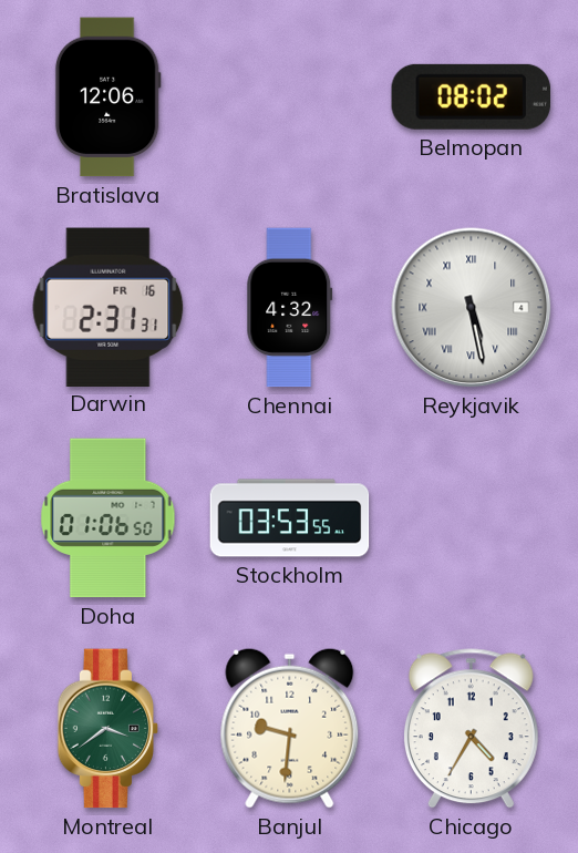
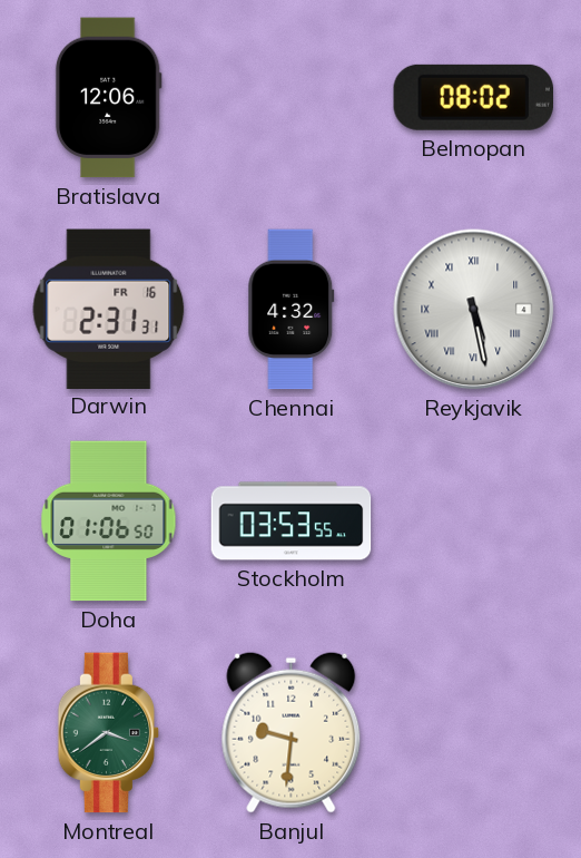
Chicago: 4:35 -> none
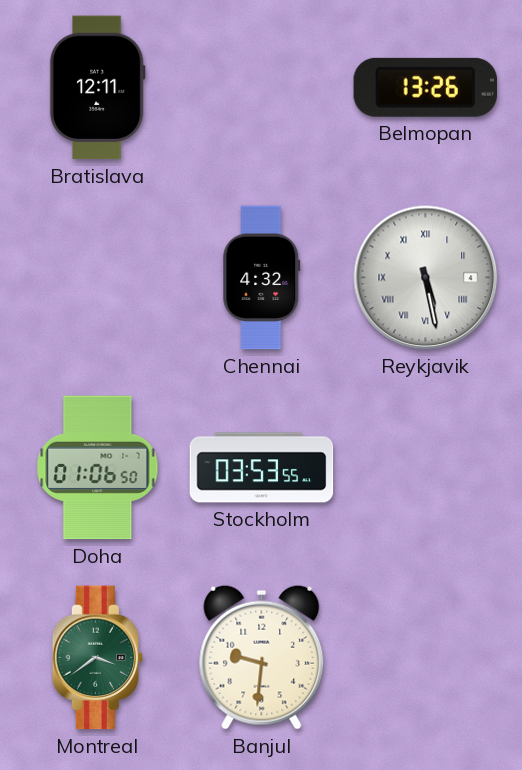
Bratislava: 12:06 -> 12:11
Belmopan: 08:02 -> 13:26
Darwin: 2:31 -> none
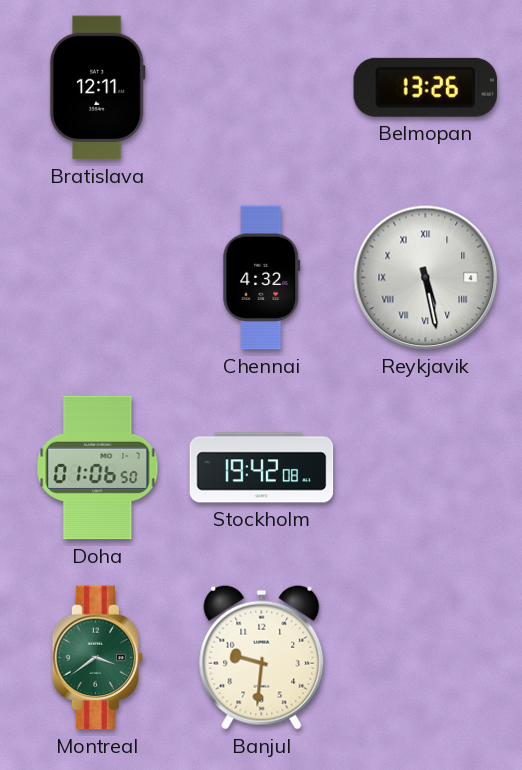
Stockholm: 03:53 -> 19:42
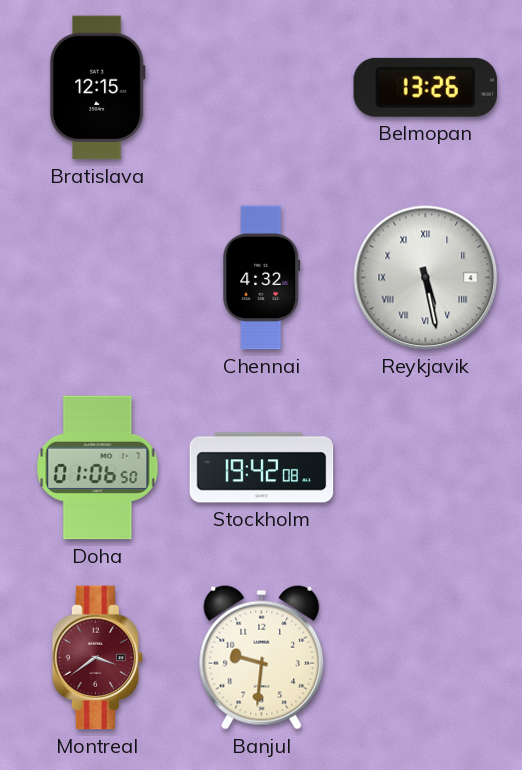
Bratislava: 12:11 -> 12:15
Montreal dial: green -> burgundy
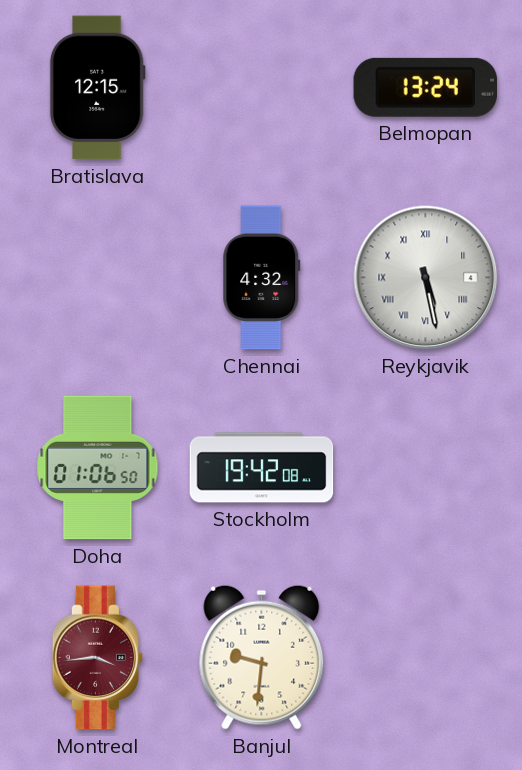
Belmopan: 13:26 -> 13:24
Montreal: 3:39 -> 3:44
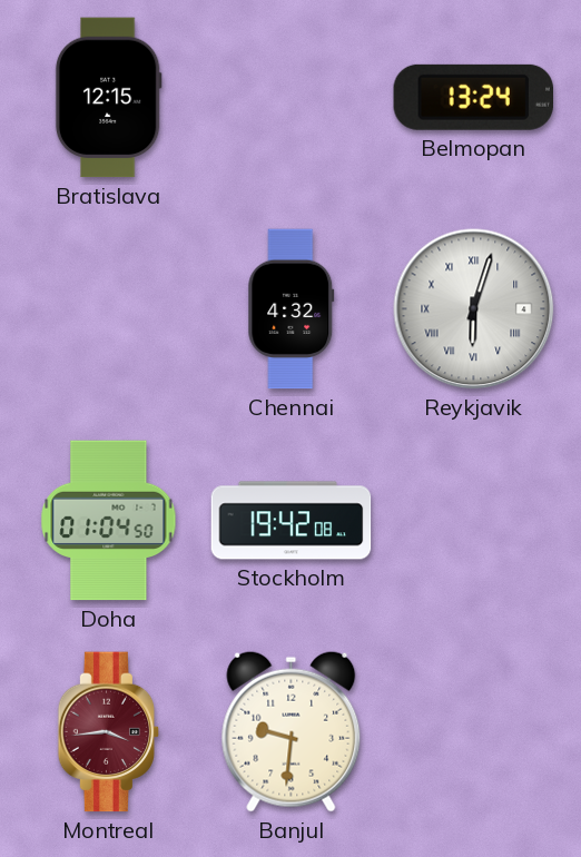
Reykjavik: 5:28 -> 6:03
Doha: 01:06 -> 01:04
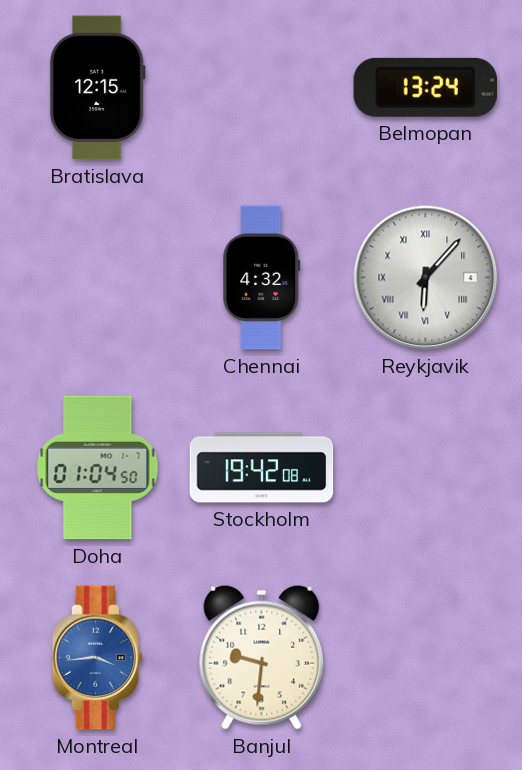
Reykjavik: 6:03 -> 6:07
Montreal dial: burgundy -> blue
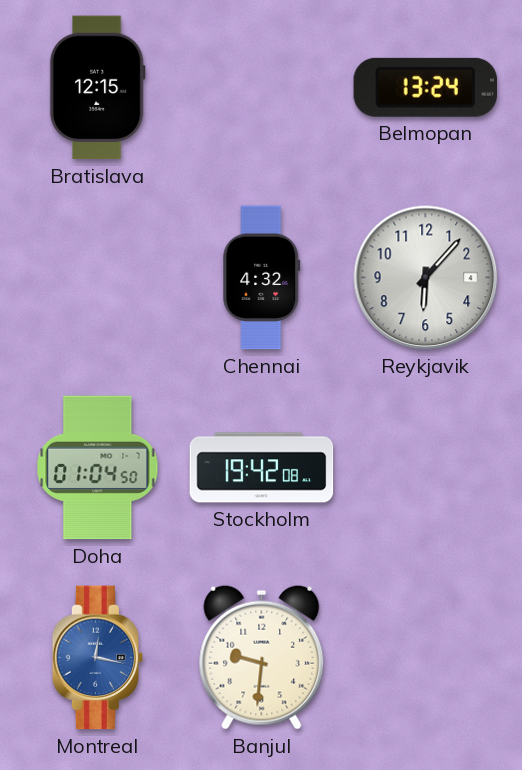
Reykjavik numerals: Roman -> Arabic
Montreal: 3:44 -> 12:17
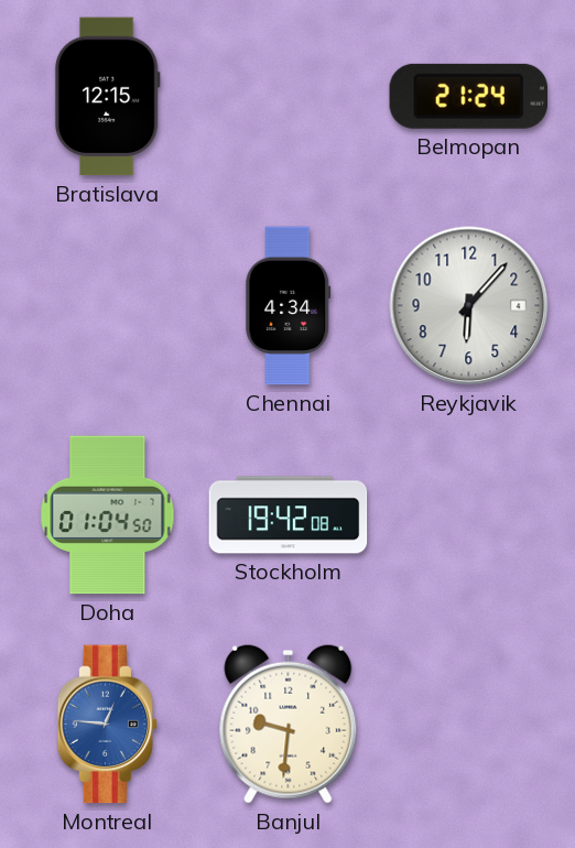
Belmopan: 13:24 -> 21:24
Chennai: 4:32 -> 4:34
Montreal: 12:17 -> 12:46
